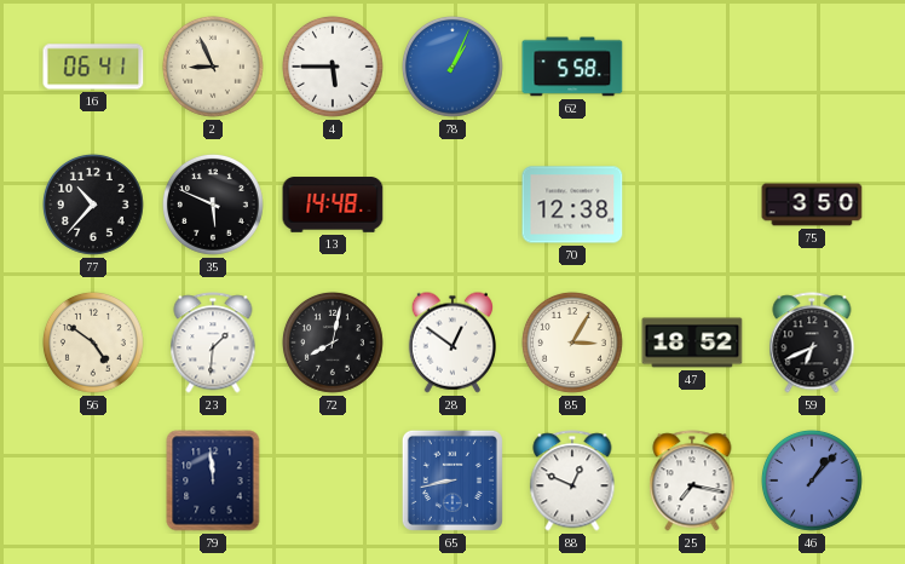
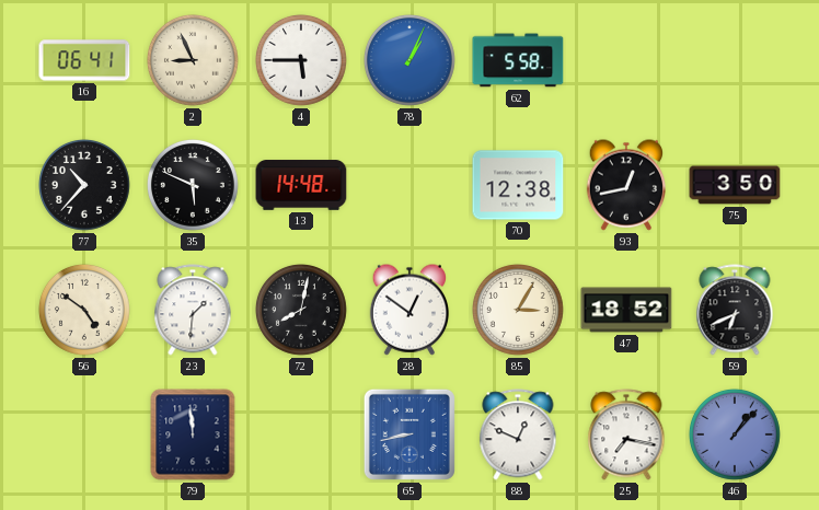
93: none -> 12:43
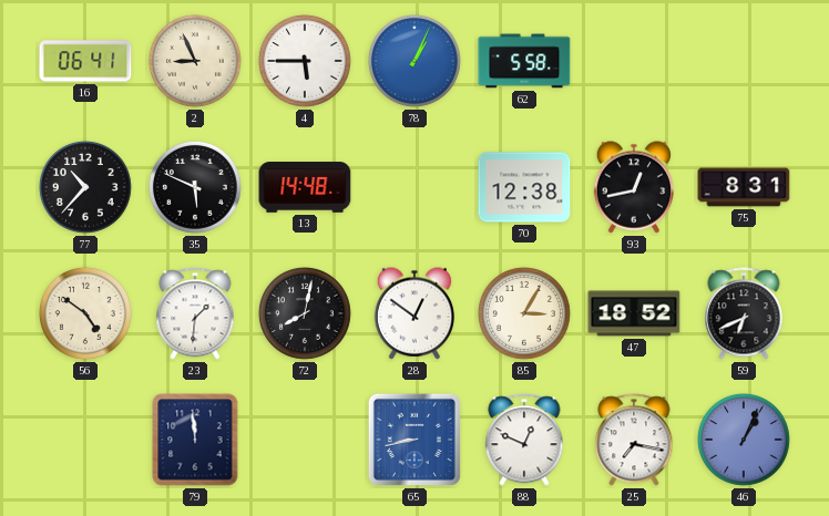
75: 3:50 -> 8:31
46: 1:07 -> 1:04
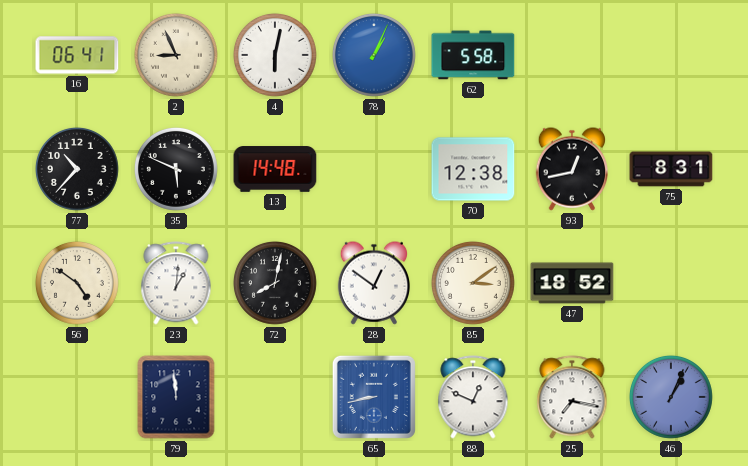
4: 5:45 -> 6:02
23: 1:31 -> 1:01
85: 3:05 -> 3:09
59: 6:41 -> none
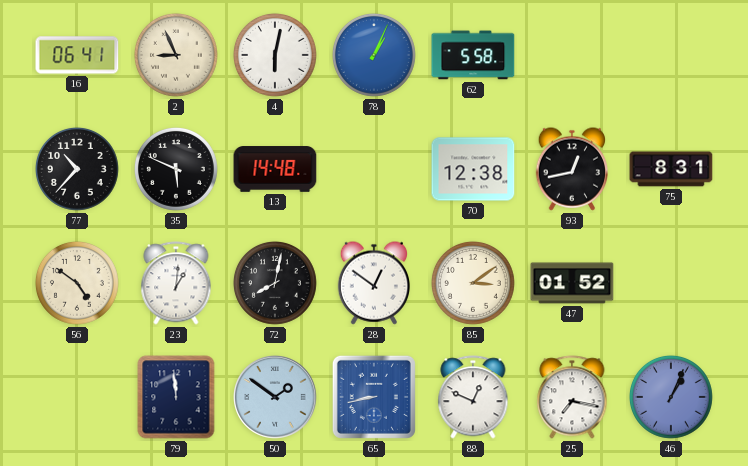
47: 18:52 -> 01:52
50: none -> 1:51
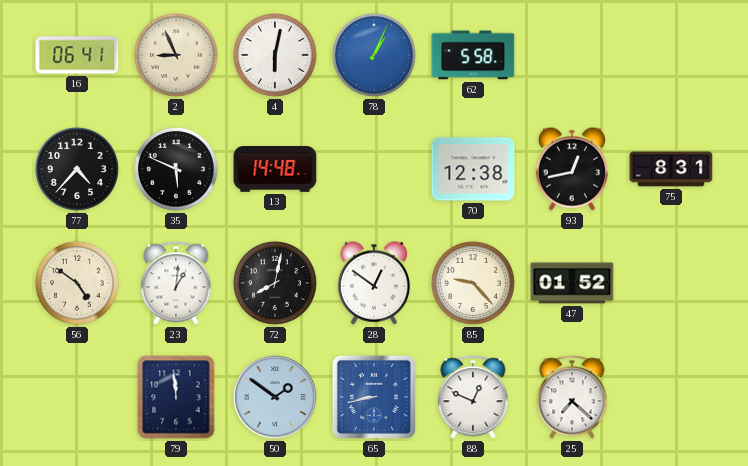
77: 10:37 -> 4:37
85: 3:09 -> 9:23
25: 7:17 -> 7:22
46: 1:04 -> none
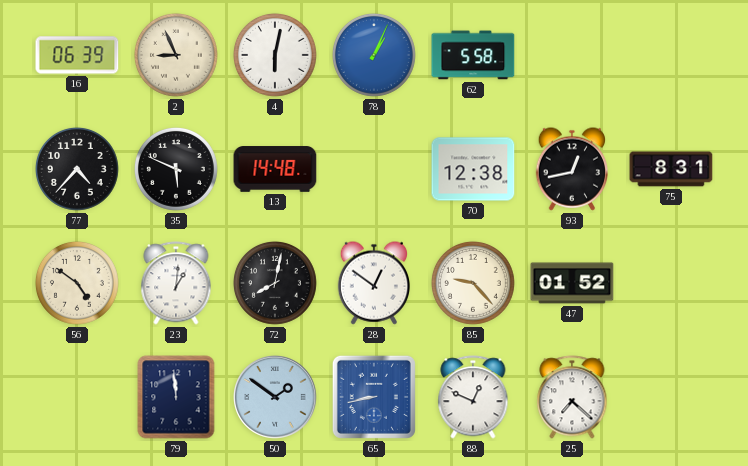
16: 06:41 -> 06:39
